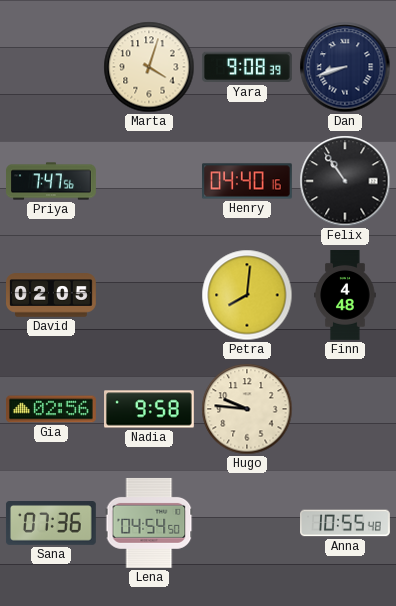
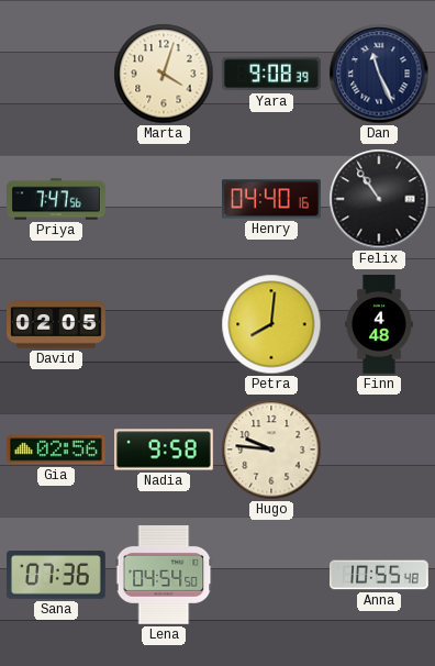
Dan: 8:42 -> 11:26
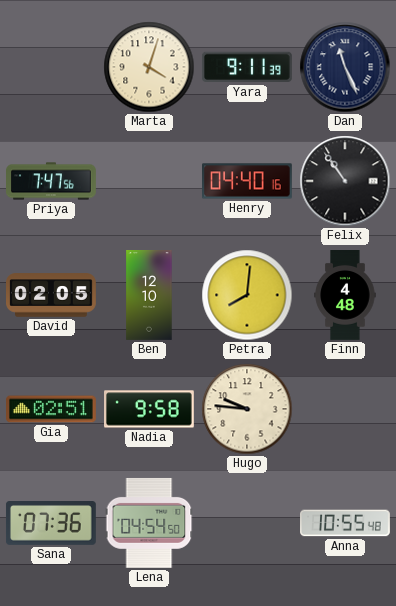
Yara: 9:08 -> 9:11
Ben: none -> 12:10
Gia: 02:56 -> 02:51
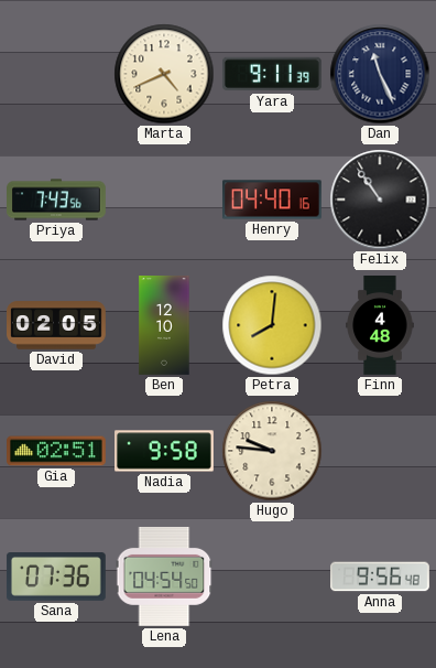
Marta: 4:03 -> 4:41
Priya: 7:47 -> 7:43
Anna: 10:55 -> 9:56
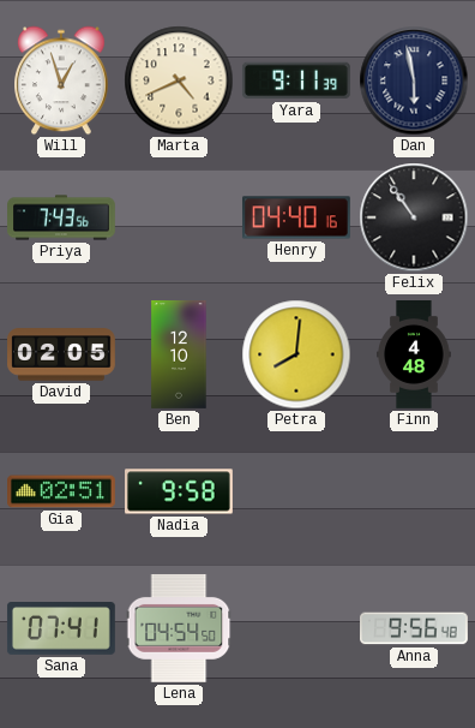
Will: none -> 12:57
Dan: 11:26 -> 5:58
Hugo: 9:46 -> none
Sana: 07:36 -> 07:41
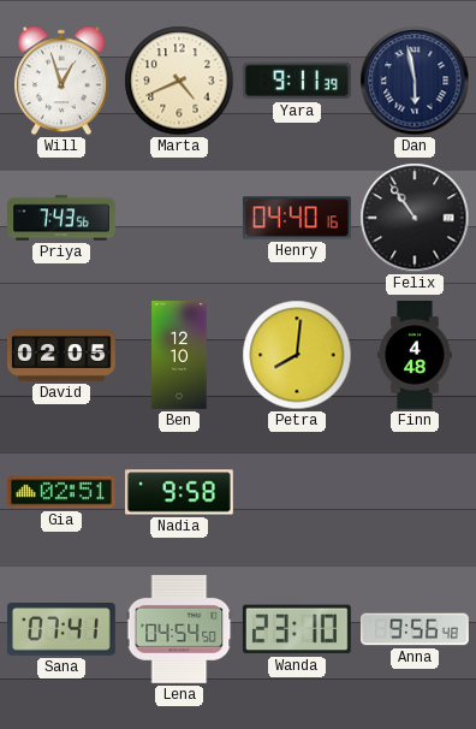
Wanda: none -> 23:10
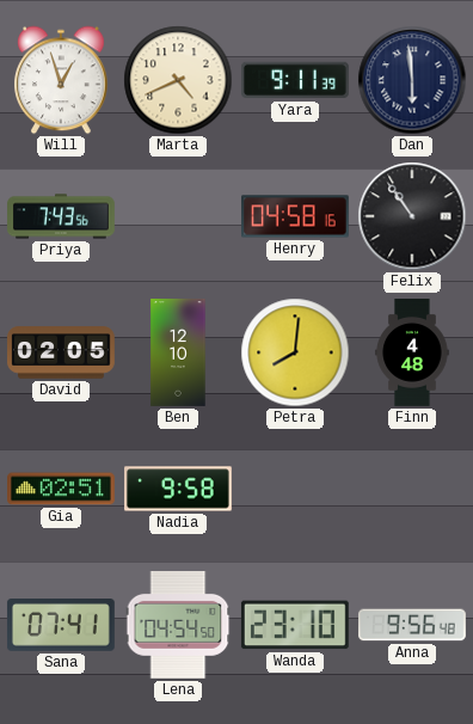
Dan: 5:58 -> 5:59
Henry: 04:40 -> 04:58
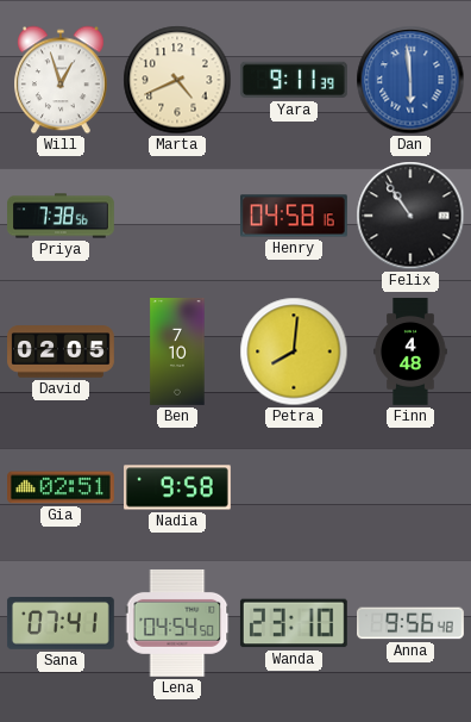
Dan dial: navy -> blue
Priya: 7:43 -> 7:38
Ben: 12:10 -> 7:10
